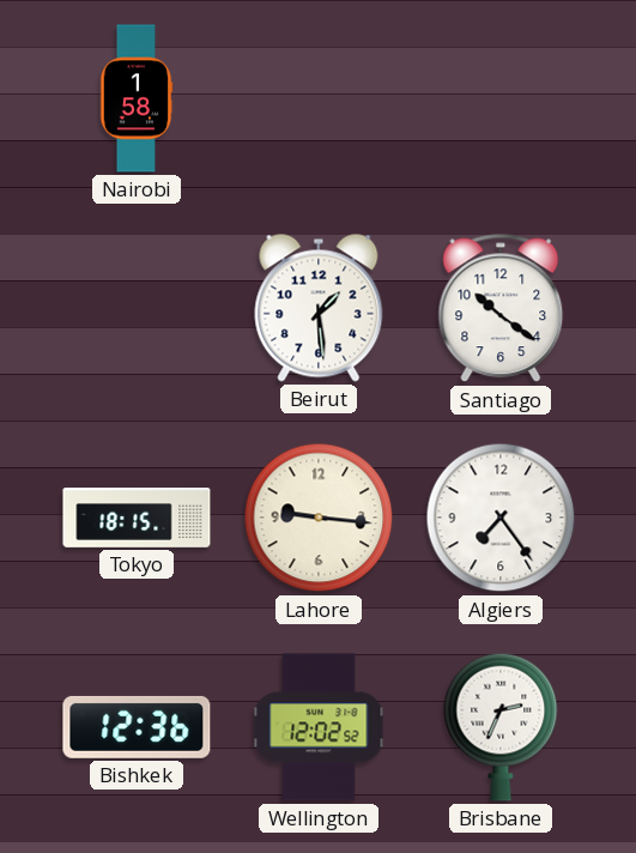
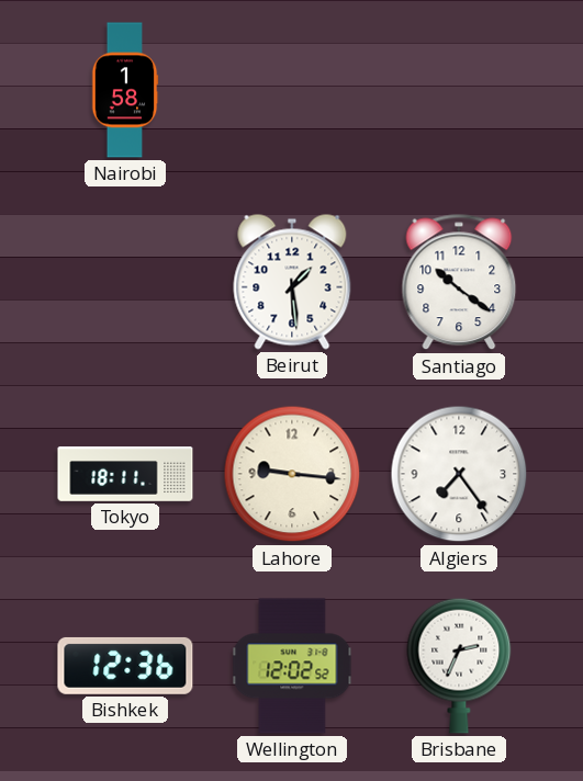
Tokyo: 18:15 -> 18:11
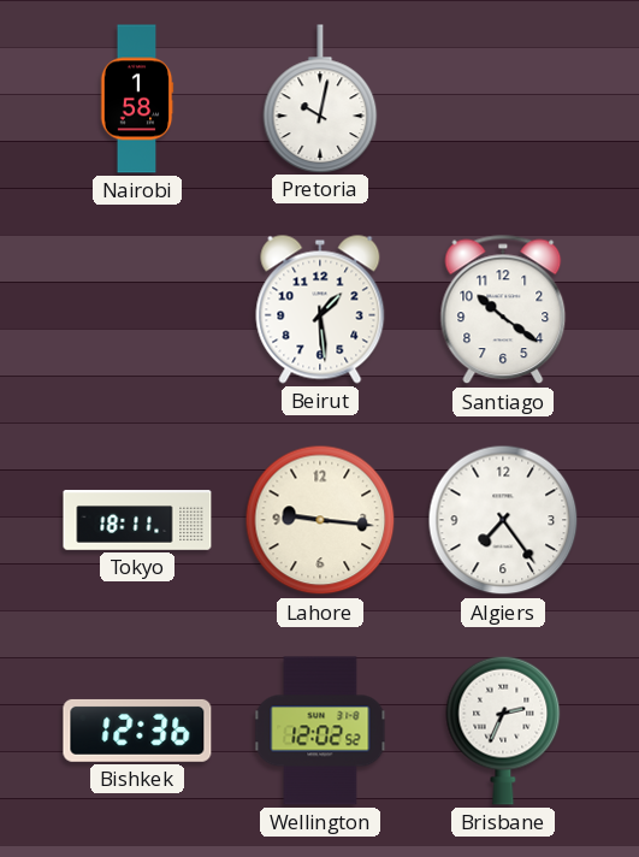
Pretoria: none -> 10:02
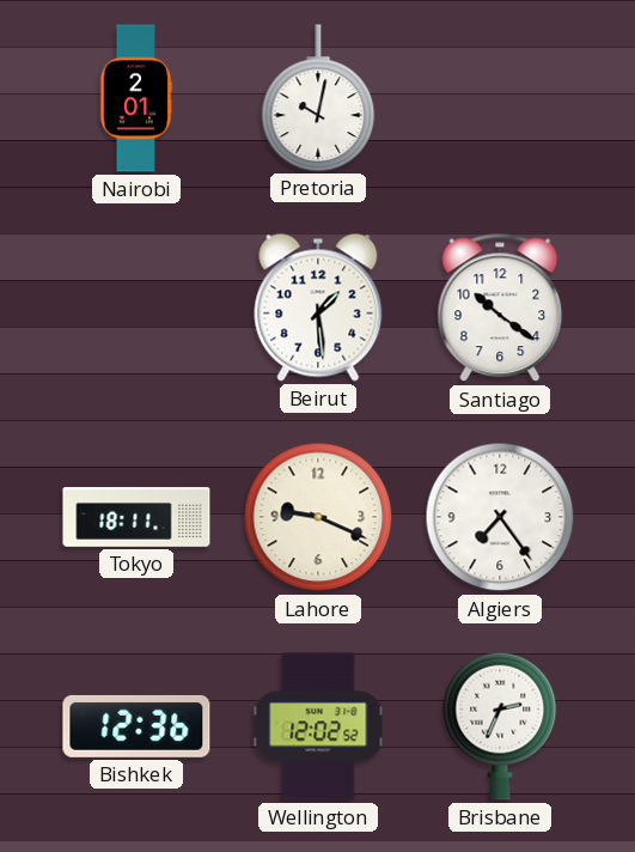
Nairobi: 1:58 -> 2:01
Lahore: 9:16 -> 9:19
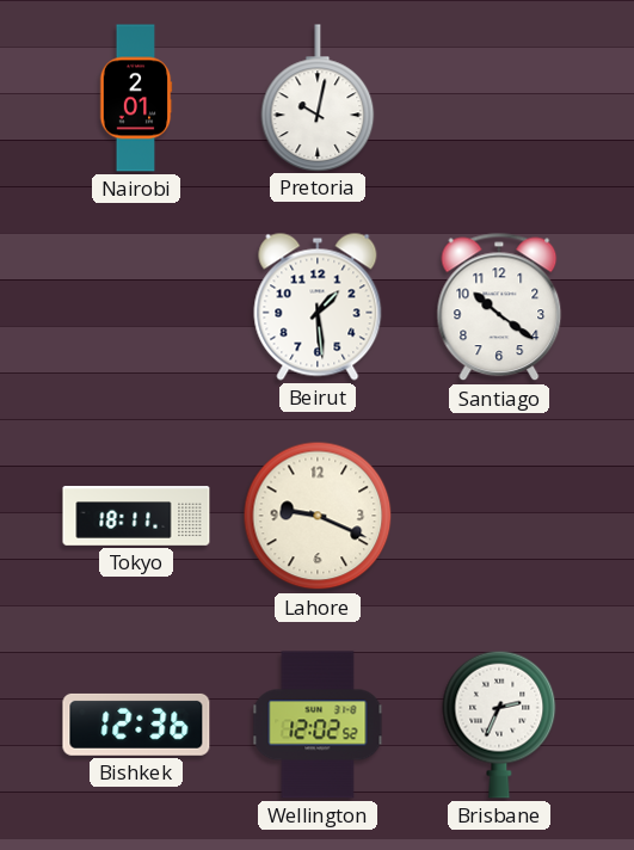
Algiers: 7:24 -> none
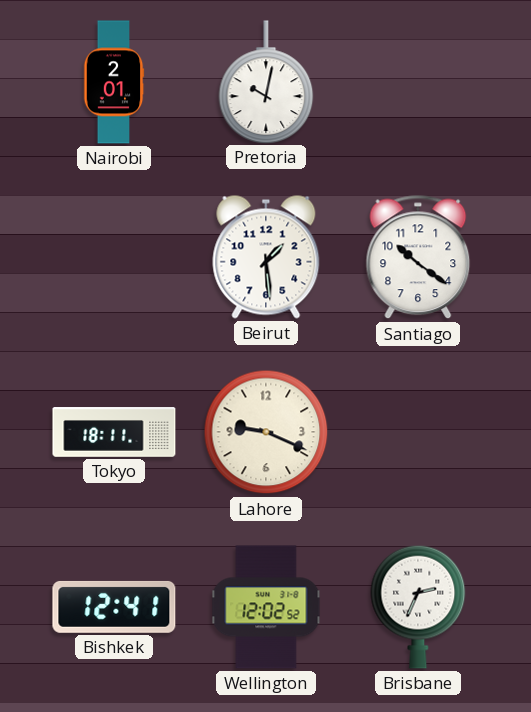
Bishkek: 12:36 -> 12:41
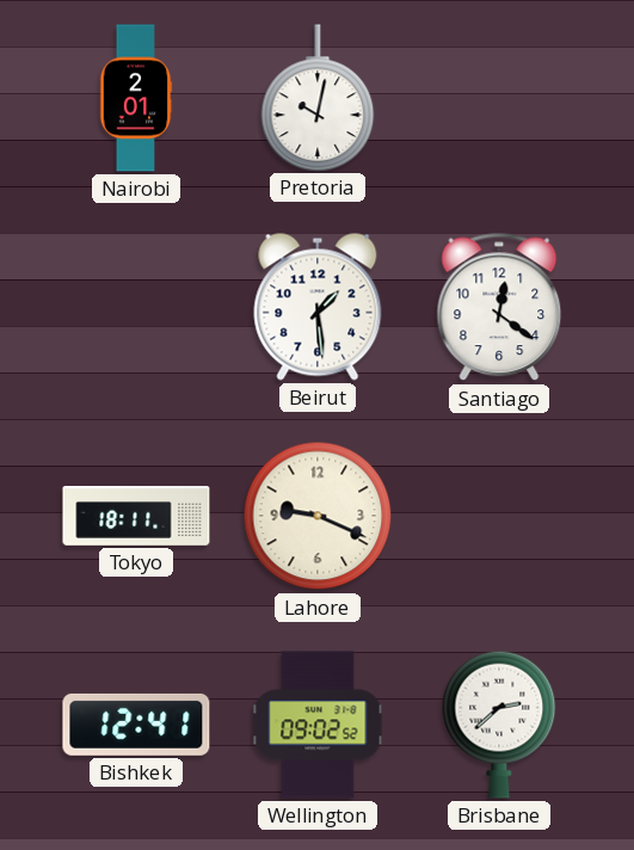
Santiago: 10:21 -> 12:21
Wellington: 12:02 -> 09:02
Brisbane: 2:34 -> 2:38
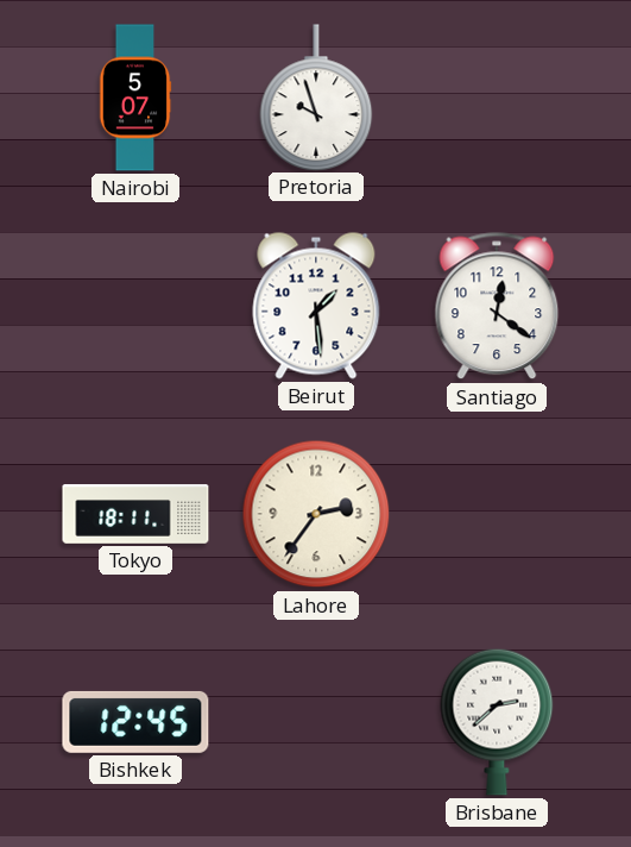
Nairobi: 2:01 -> 5:07
Pretoria: 10:02 -> 9:57
Lahore: 9:19 -> 2:36
Bishkek: 12:41 -> 12:45
Wellington: 09:02 -> none
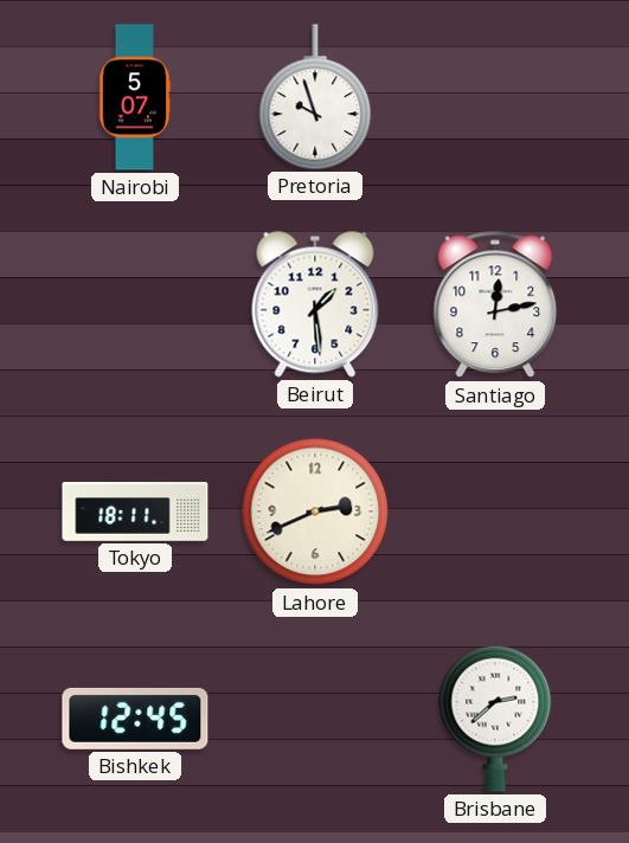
Santiago: 12:21 -> 12:13
Lahore: 2:36 -> 2:41
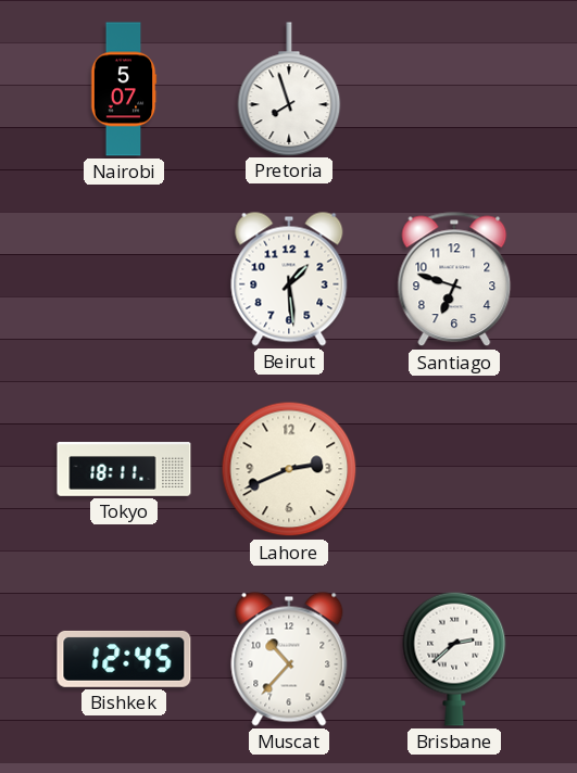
Pretoria: 9:57 -> 7:57
Santiago: 12:13 -> 6:48
Muscat: none -> 10:37
